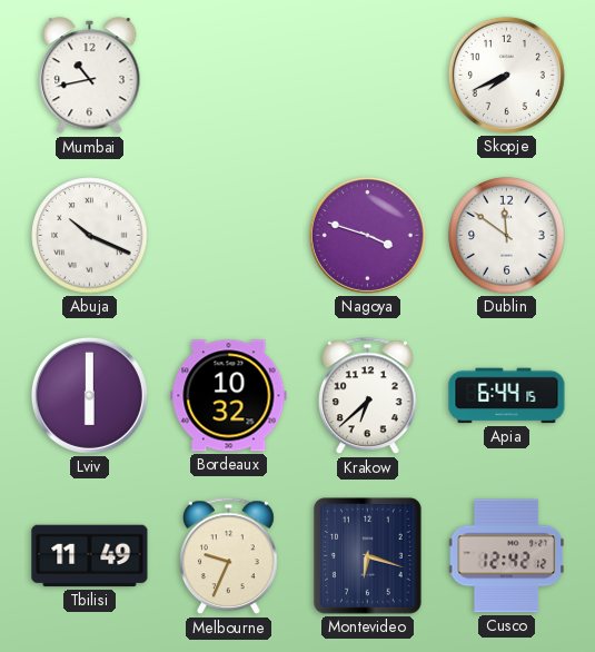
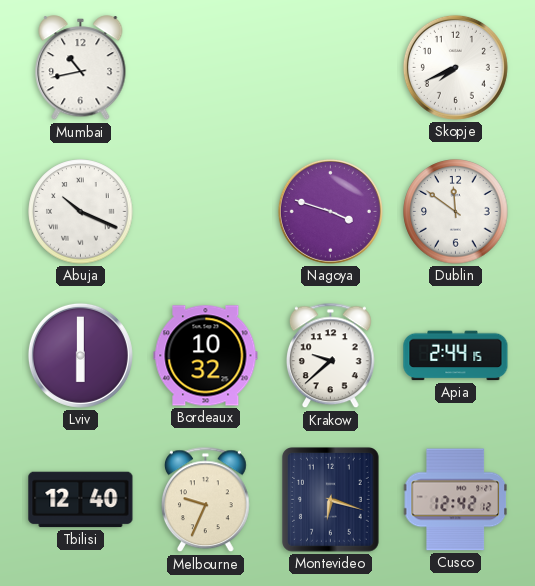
Krakow: 6:38 -> 9:38
Apia: 6:44 -> 2:44
Tbilisi: 11:49 -> 12:40
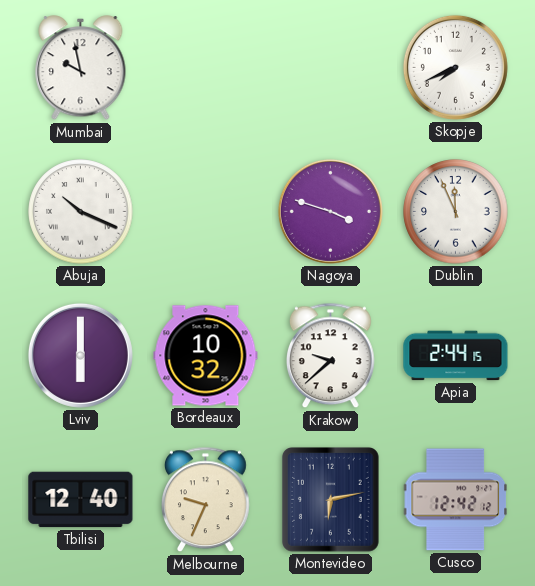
Mumbai: 10:43 -> 9:58
Dublin: 11:51 -> 11:56
Montevideo: 6:18 -> 6:13
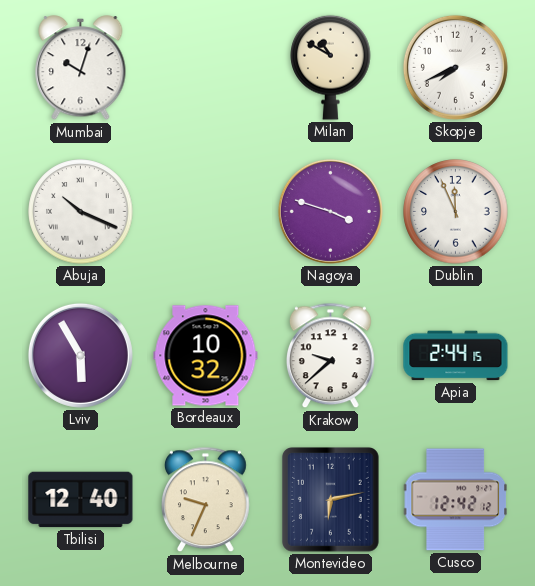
Mumbai: 9:58 -> 10:03
Milan: none -> 10:50
Lviv: 6:00 -> 5:55
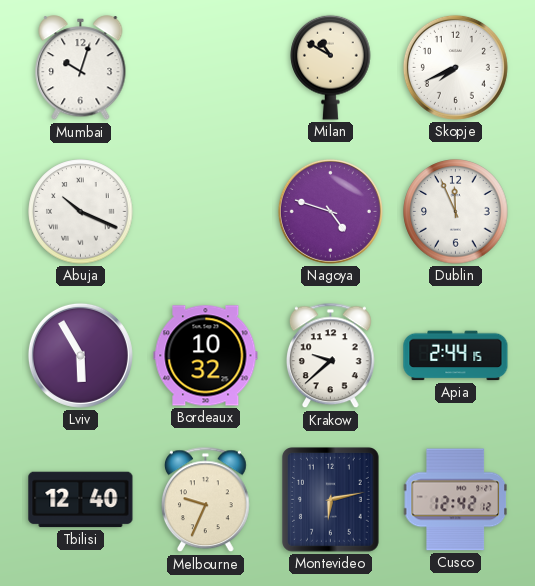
Nagoya: 3:48 -> 4:48
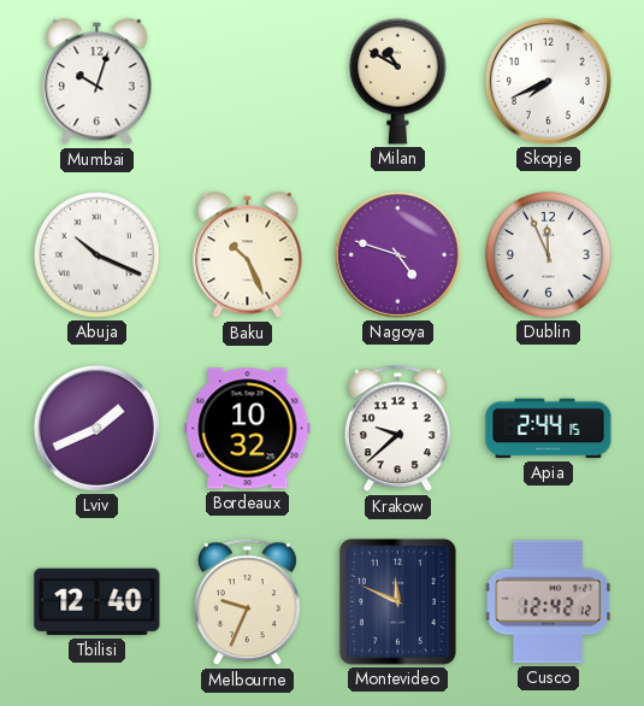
Baku: none -> 10:26
Lviv: 5:55 -> 1:41
Montevideo: 6:13 -> 11:49
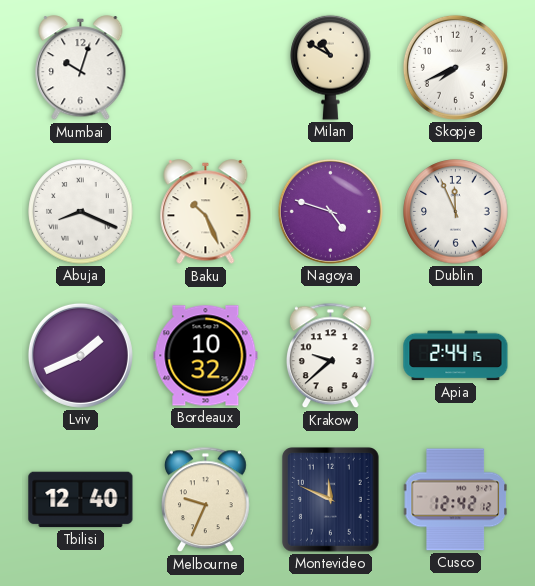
Abuja: 10:19 -> 8:19
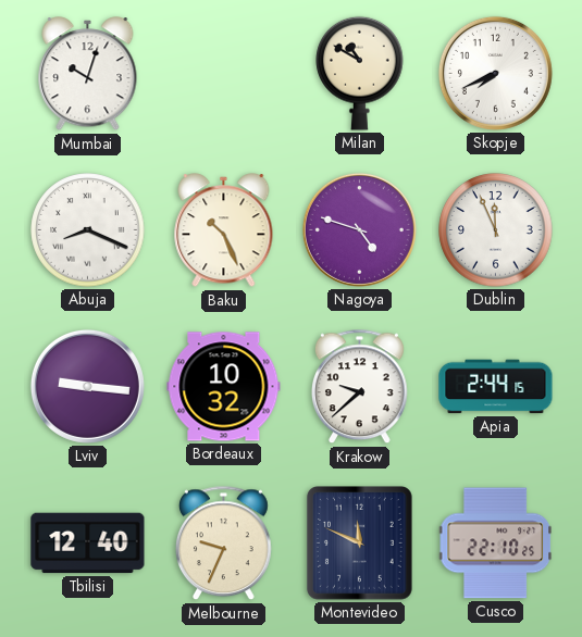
Lviv: 1:41 -> 9:16
Cusco: 12:42 -> 22:10
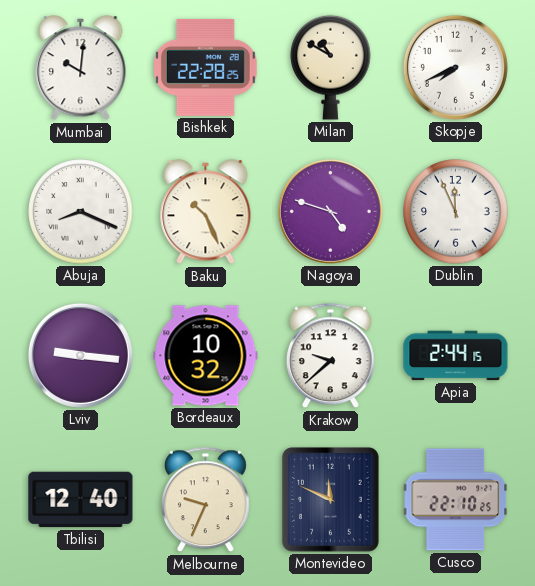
Mumbai: 10:03 -> 10:01
Bishkek: none -> 22:28
